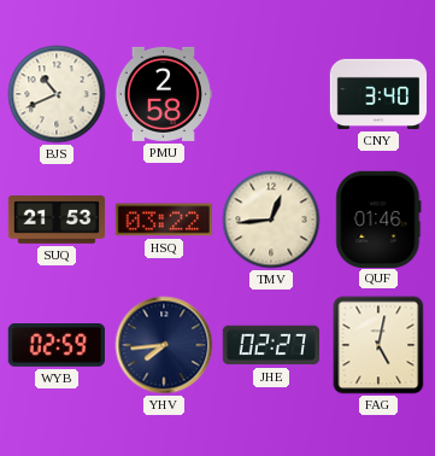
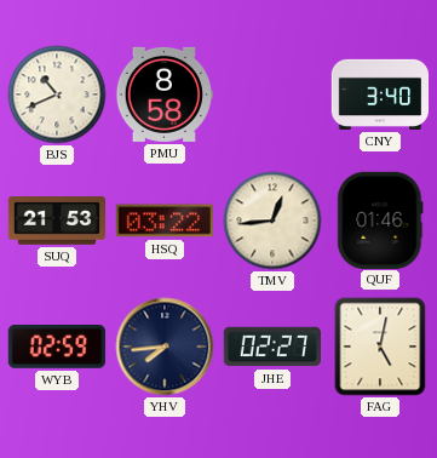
PMU: 2:58 -> 8:58
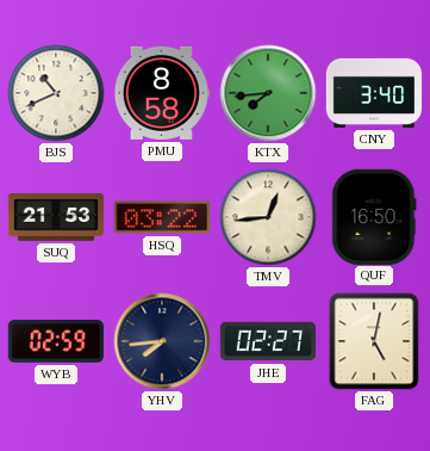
KTX: none -> 7:44
QUF: 01:46 -> 16:50
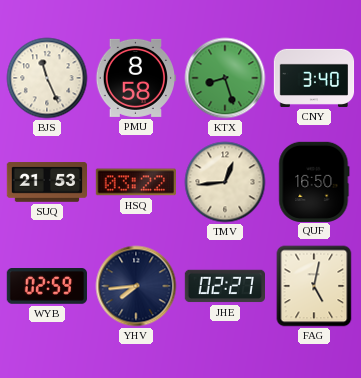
BJS: 10:41 -> 11:26
KTX: 7:44 -> 8:27
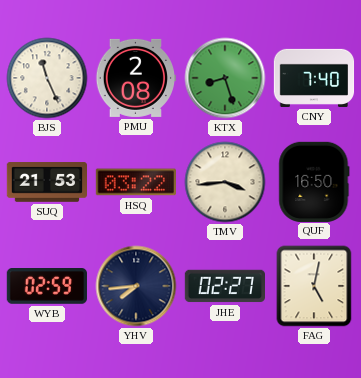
PMU: 8:58 -> 2:08
CNY: 3:40 -> 7:40
TMV: 12:44 -> 3:44
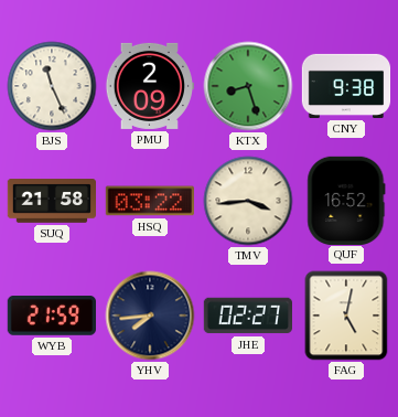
PMU: 2:08 -> 2:09
CNY: 7:40 -> 9:38
SUQ: 21:53 -> 21:58
QUF: 16:50 -> 16:52
WYB: 02:59 -> 21:59
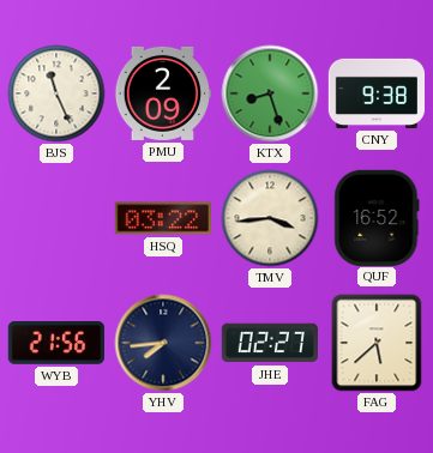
SUQ: 21:58 -> none
WYB: 21:59 -> 21:56
FAG: 5:02 -> 5:38
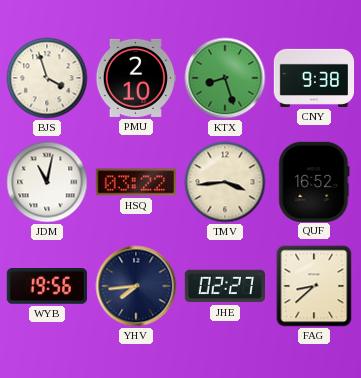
BJS: 11:26 -> 3:57
PMU: 2:09 -> 2:10
JDM: none -> 11:02
WYB: 21:56 -> 19:56
FAG: 5:38 -> 8:38
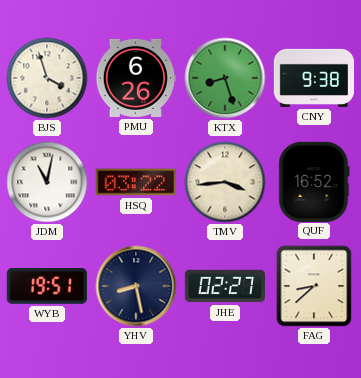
PMU: 2:10 -> 6:26
WYB: 19:56 -> 19:51
YHV: 7:44 -> 8:28
